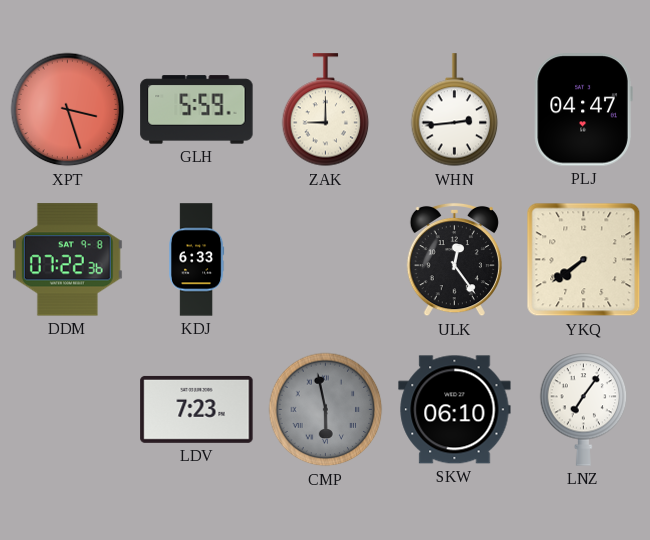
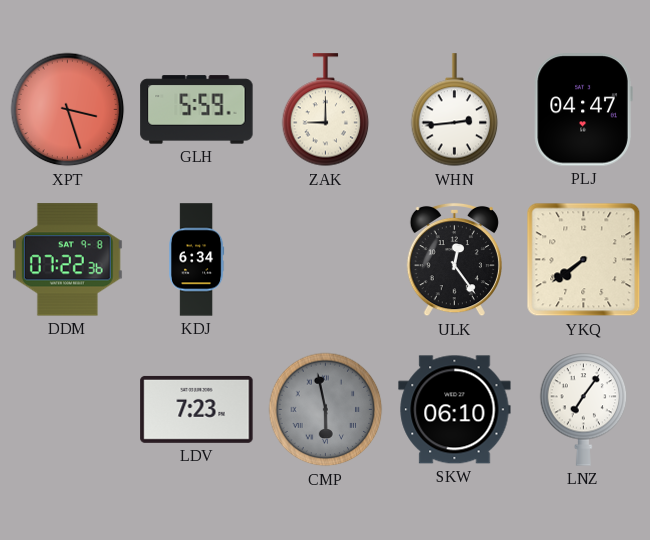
KDJ: 6:33 -> 6:34
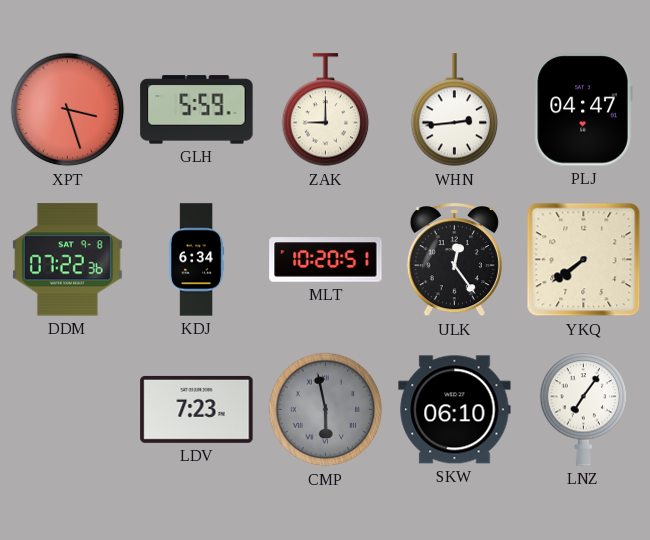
MLT: none -> 10:20
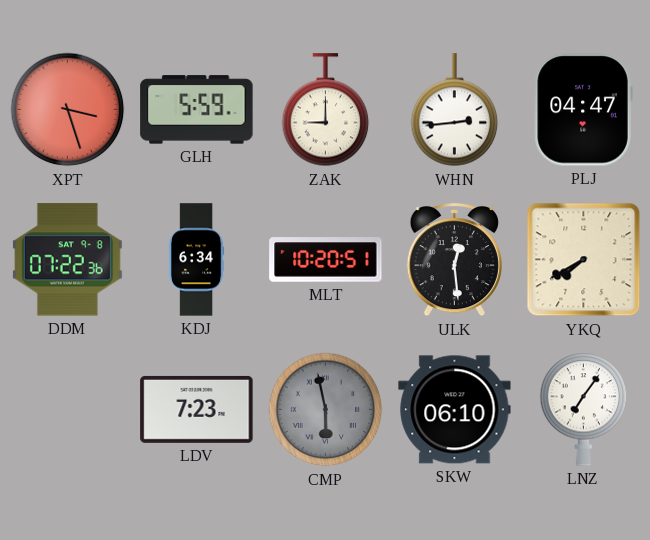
ULK: 12:24 -> 12:29
YKQ: 7:39 -> 7:40
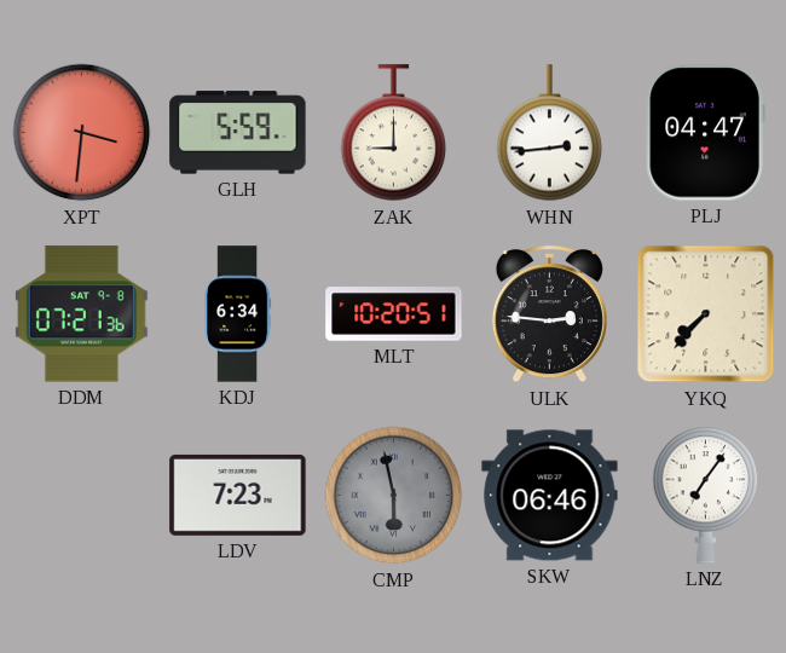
XPT: 3:27 -> 3:31
DDM: 07:22 -> 07:21
ULK: 12:29 -> 2:46
YKQ: 7:40 -> 7:37
SKW: 06:10 -> 06:46
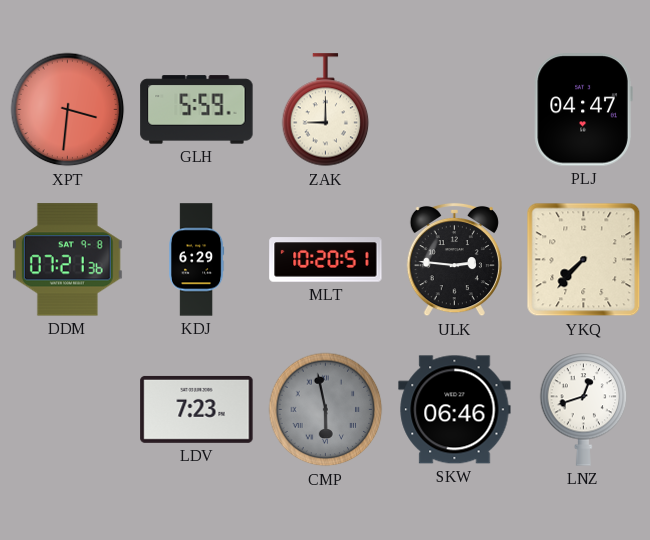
WHN: 2:44 -> none
KDJ: 6:34 -> 6:29
LNZ: 7:06 -> 12:42
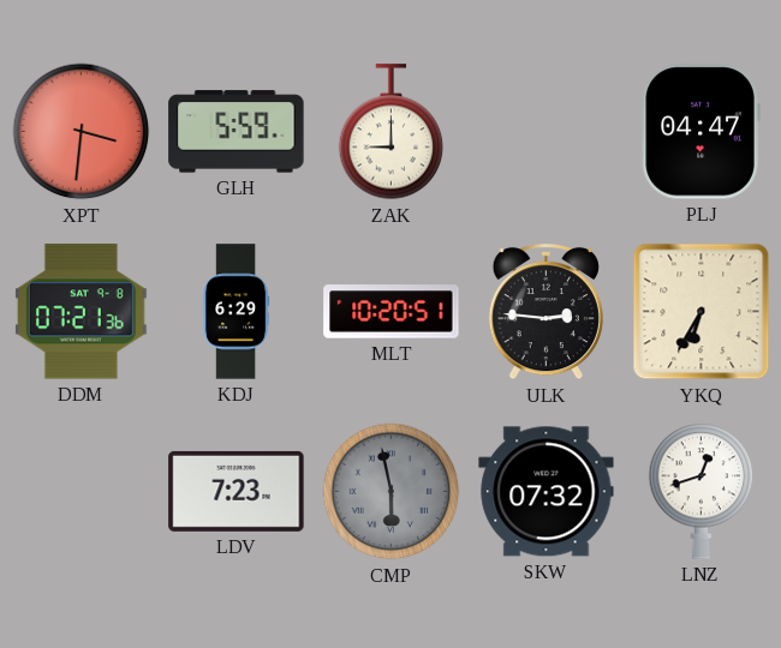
YKQ: 7:37 -> 6:35
SKW: 06:46 -> 07:32
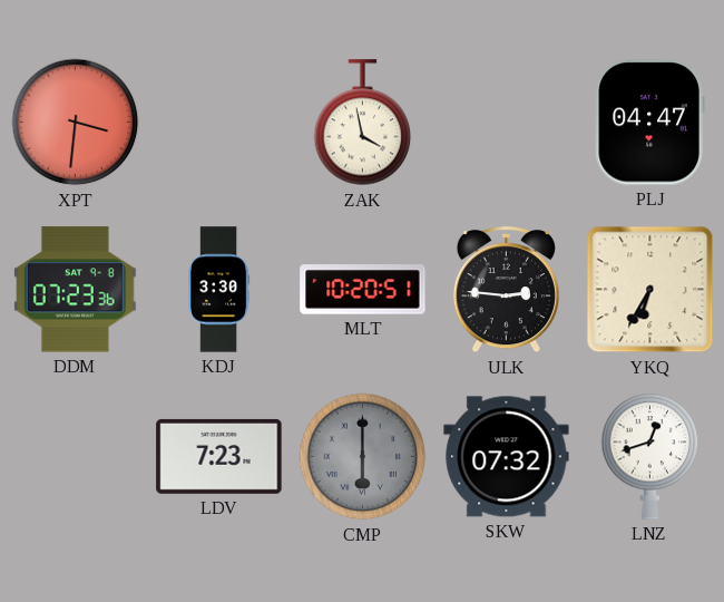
GLH: 5:59 -> none
ZAK: 9:00 -> 3:58
DDM: 07:21 -> 07:23
KDJ: 6:29 -> 3:30
CMP: 5:58 -> 6:00
